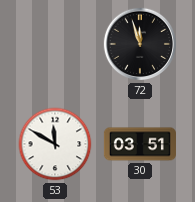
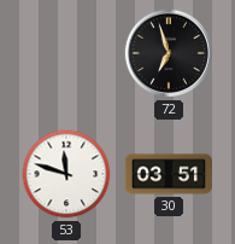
72: 11:57 -> 6:57
53: 11:50 -> 11:48
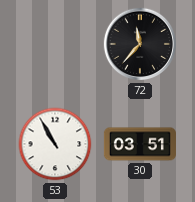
72: 6:57 -> 11:37
53: 11:48 -> 10:55
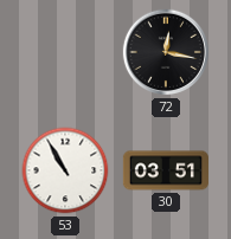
72: 11:37 -> 12:17
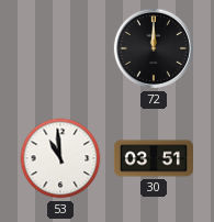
72: 12:17 -> 12:00
53: 10:55 -> 10:59
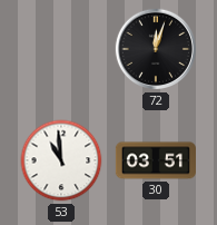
72: 12:00 -> 12:03
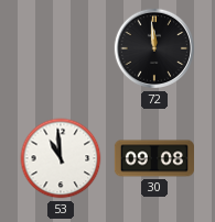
72: 12:03 -> 11:59
30: 03:51 -> 09:08
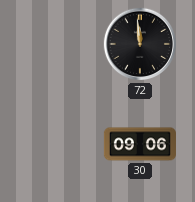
53: 10:59 -> none
30: 09:08 -> 09:06
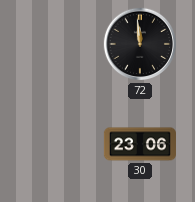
30: 09:06 -> 23:06
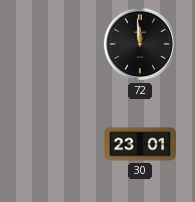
30: 23:06 -> 23:01
